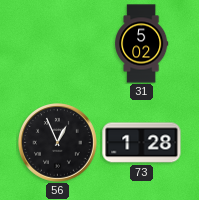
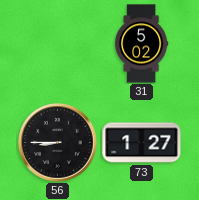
56: 12:56 -> 8:45
73: 1:28 -> 1:27
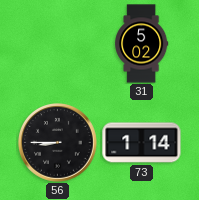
73: 1:27 -> 1:14
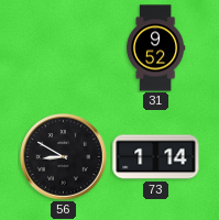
31: 5:02 -> 9:52
56: 8:45 -> 8:50
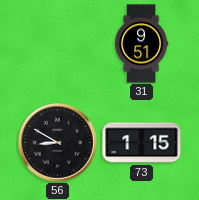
31: 9:52 -> 9:51
73: 1:14 -> 1:15
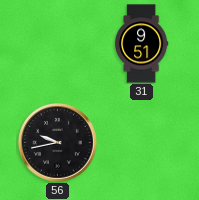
56: 8:50 -> 9:43
73: 1:15 -> none
